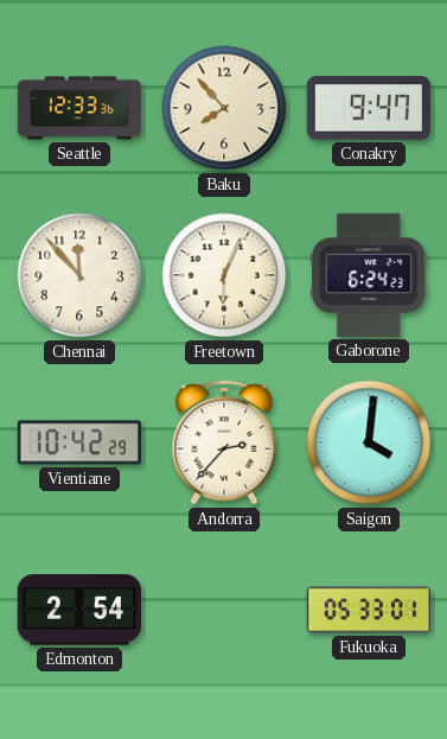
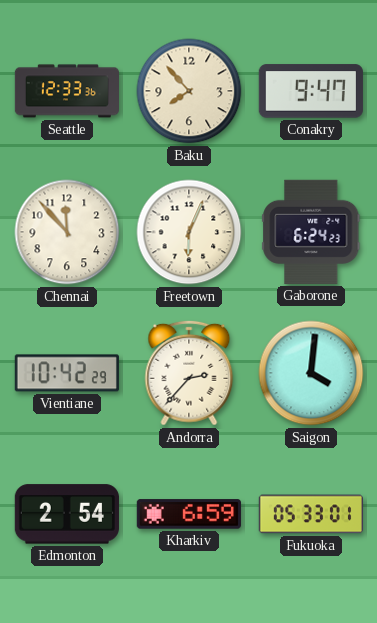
Kharkiv: none -> 6:59
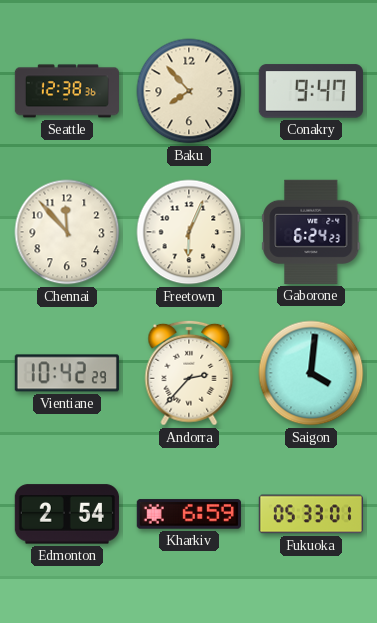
Seattle: 12:33 -> 12:38
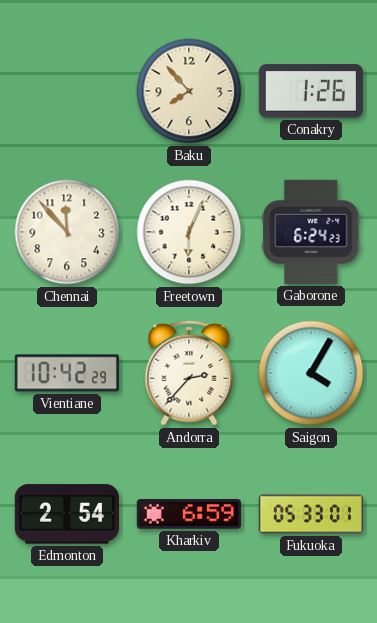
Seattle: 12:38 -> none
Conakry: 9:47 -> 1:26
Saigon: 4:01 -> 4:05
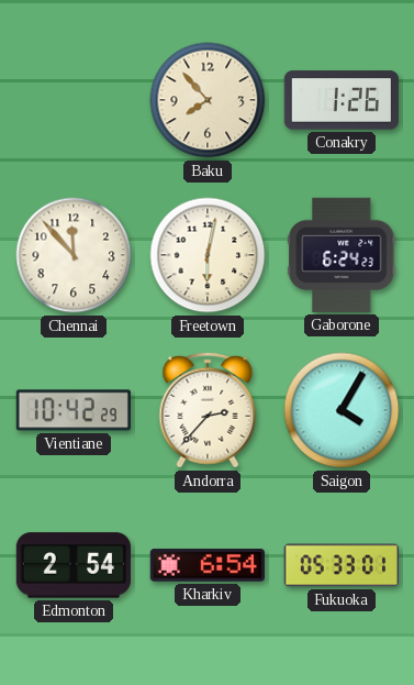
Freetown: 6:04 -> 6:02
Kharkiv: 6:59 -> 6:54
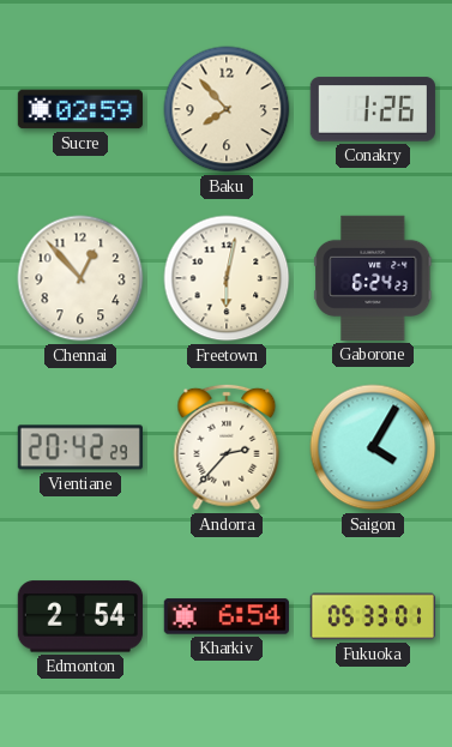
Sucre: none -> 02:59
Chennai: 11:53 -> 12:53
Vientiane: 10:42 -> 20:42
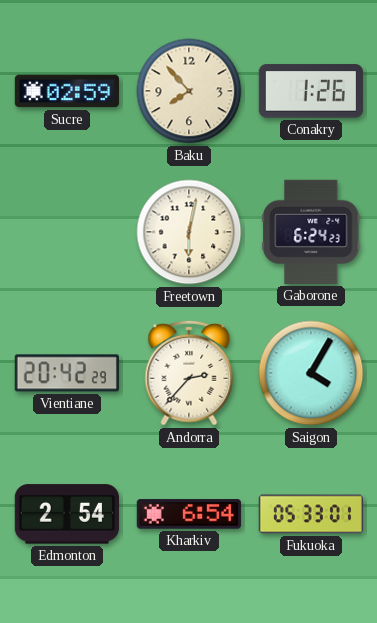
Chennai: 12:53 -> none
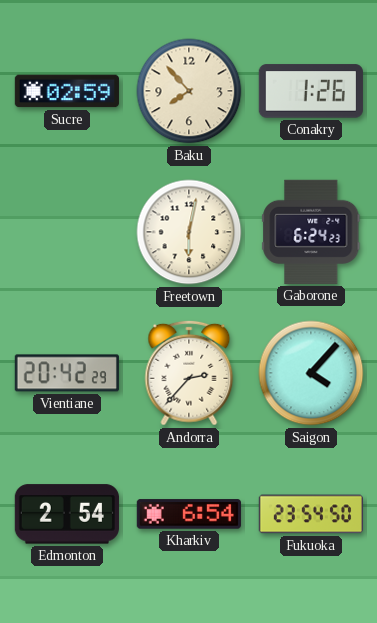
Saigon: 4:05 -> 4:07
Fukuoka: 05:33 -> 23:54
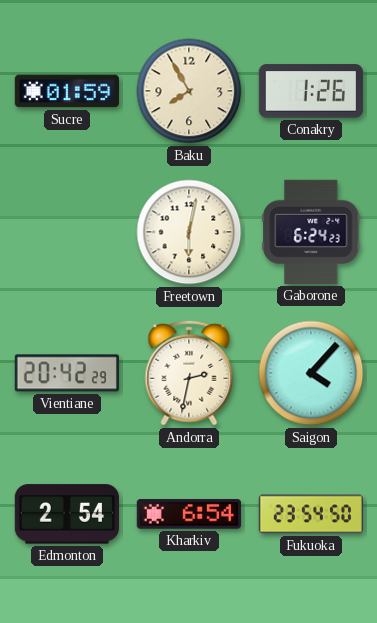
Sucre: 02:59 -> 01:59
Baku: 7:53 -> 7:55
Andorra: 2:37 -> 2:32
